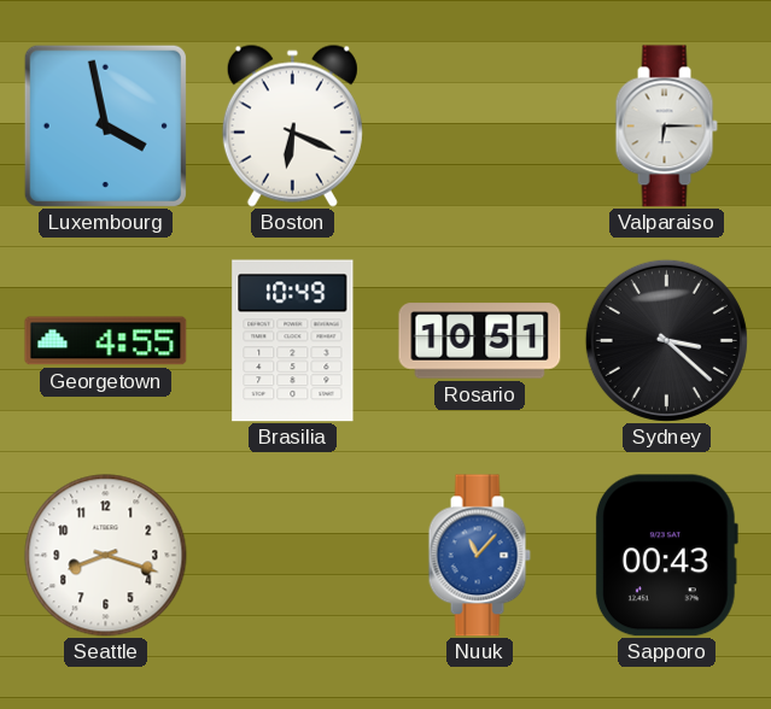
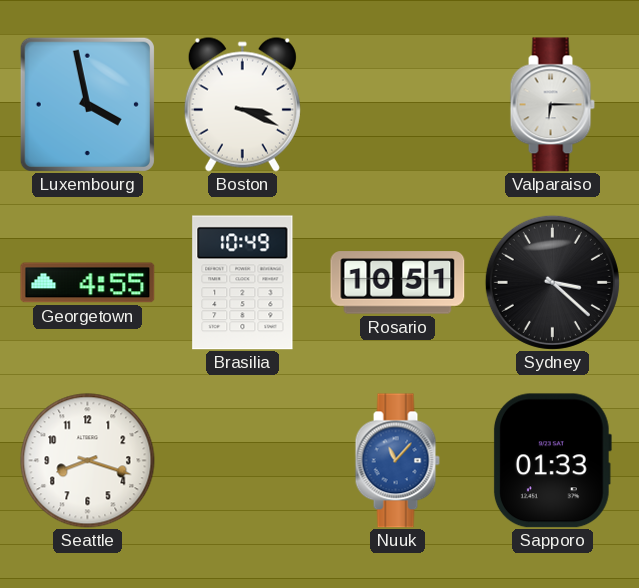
Boston: 6:19 -> 3:19
Sapporo: 00:43 -> 01:33
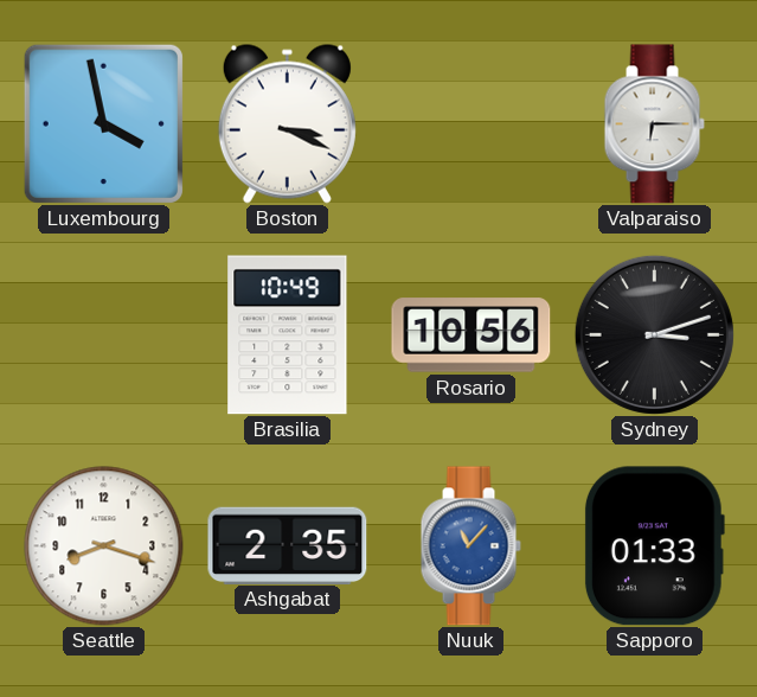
Georgetown: 4:55 -> none
Rosario: 10:51 -> 10:56
Sydney: 3:22 -> 3:12
Ashgabat: none -> 2:35
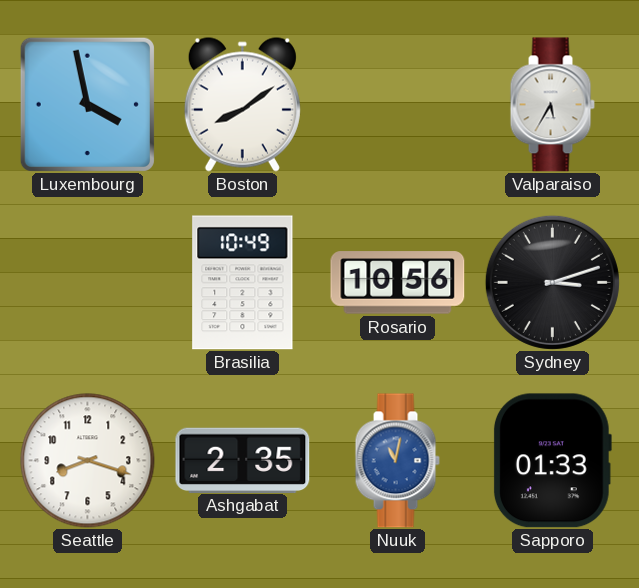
Boston: 3:19 -> 8:09
Valparaiso: 6:15 -> 5:35
Nuuk: 11:07 -> 11:02
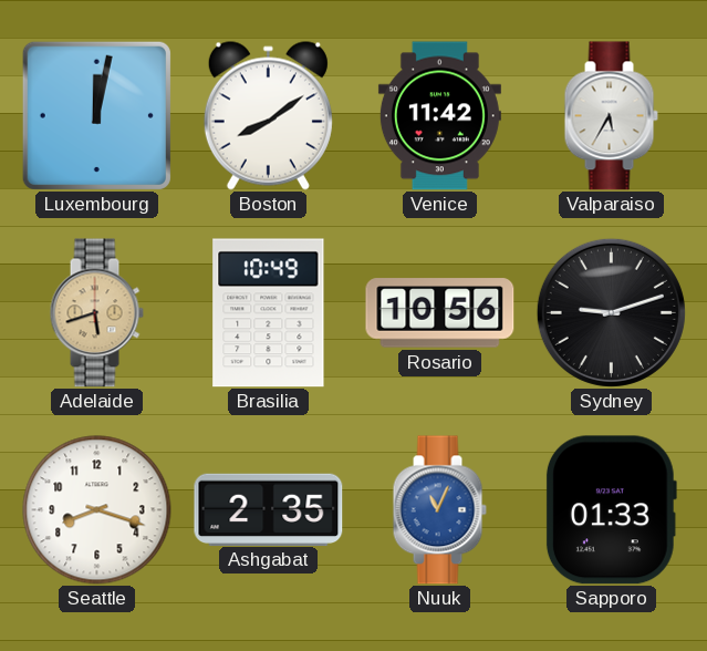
Luxembourg: 3:58 -> 12:02
Venice: none -> 11:42
Adelaide: none -> 5:42
Sydney: 3:12 -> 9:12
Nuuk: 11:02 -> 11:04
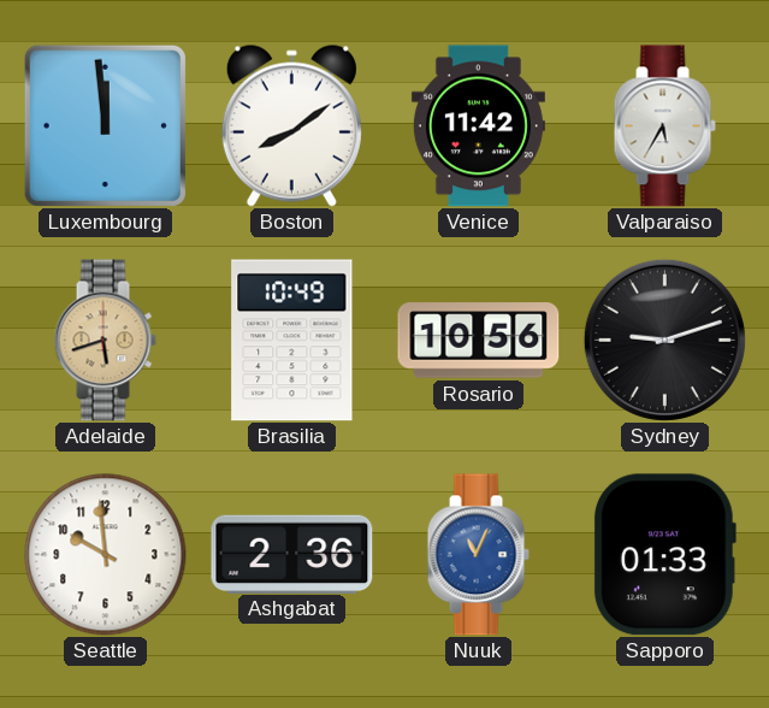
Luxembourg: 12:02 -> 11:59
Seattle: 8:18 -> 9:59
Ashgabat: 2:35 -> 2:36
